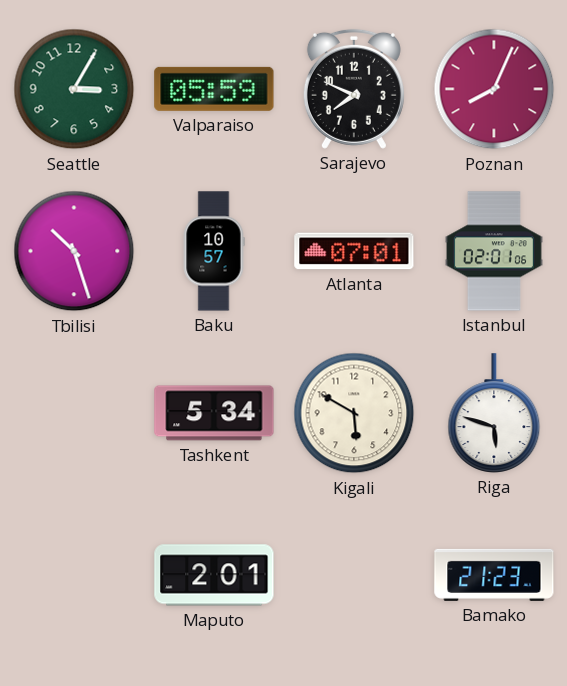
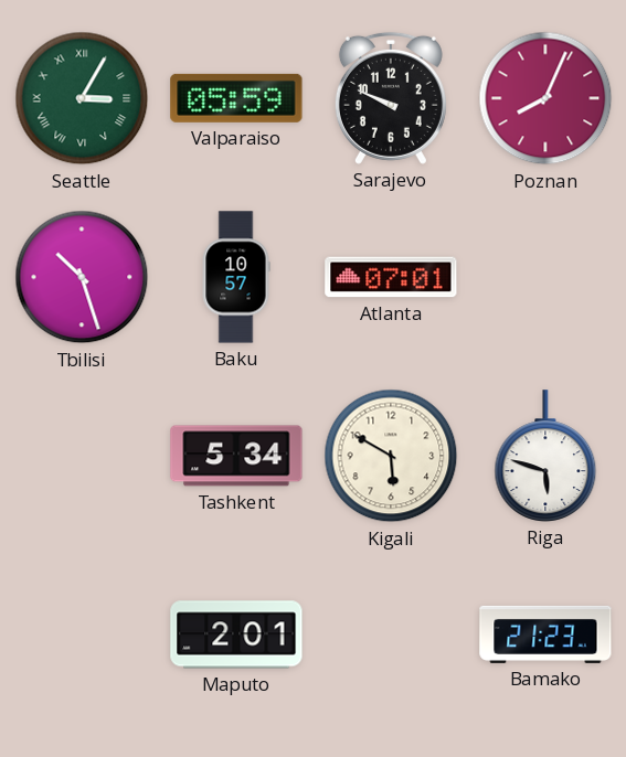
Seattle numerals: Arabic -> Roman
Sarajevo: 7:49 -> 9:49
Istanbul: 02:01 -> none
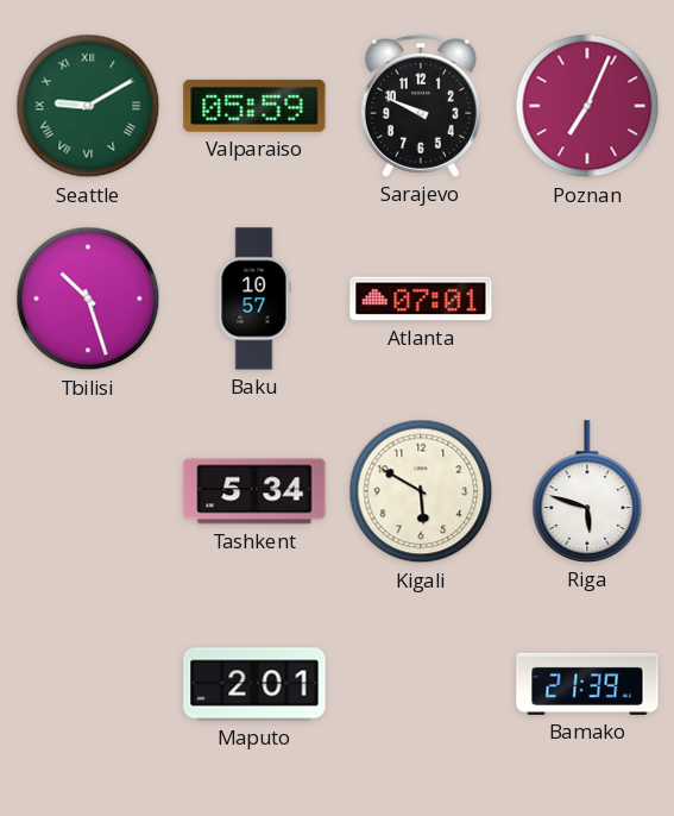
Seattle: 3:05 -> 9:10
Poznan: 8:04 -> 7:04
Bamako: 21:23 -> 21:39
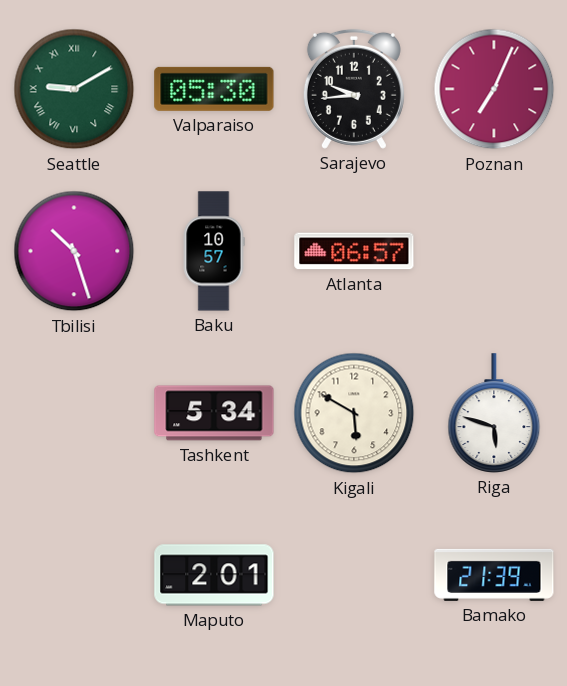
Valparaiso: 05:59 -> 05:30
Sarajevo: 9:49 -> 9:44
Atlanta: 07:01 -> 06:57
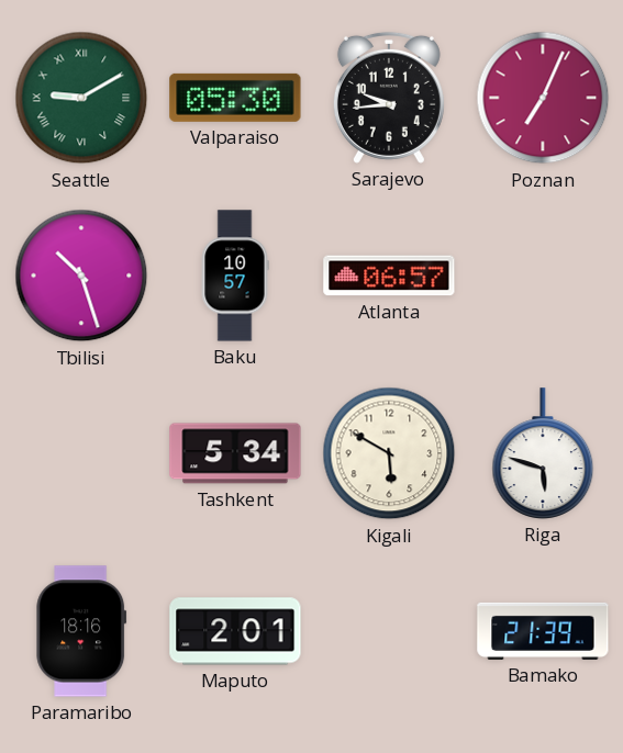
Paramaribo: none -> 18:16
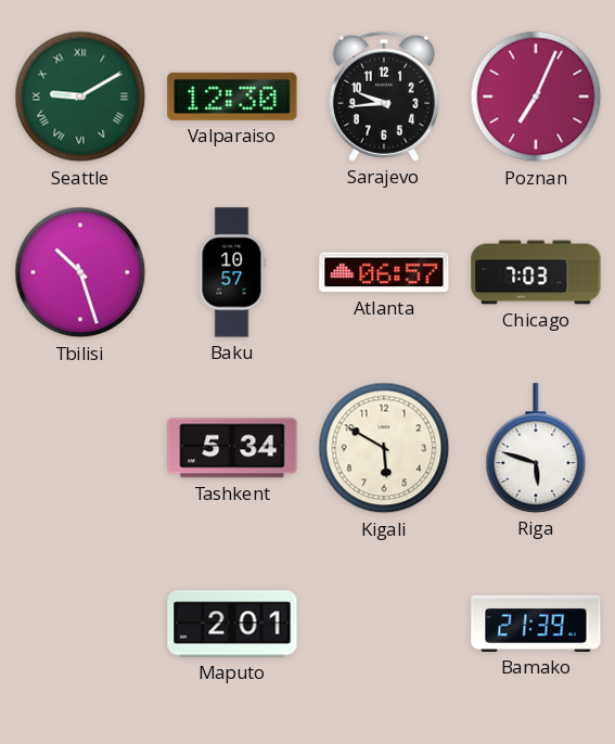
Valparaiso: 05:30 -> 12:30
Chicago: none -> 7:03
Paramaribo: 18:16 -> none
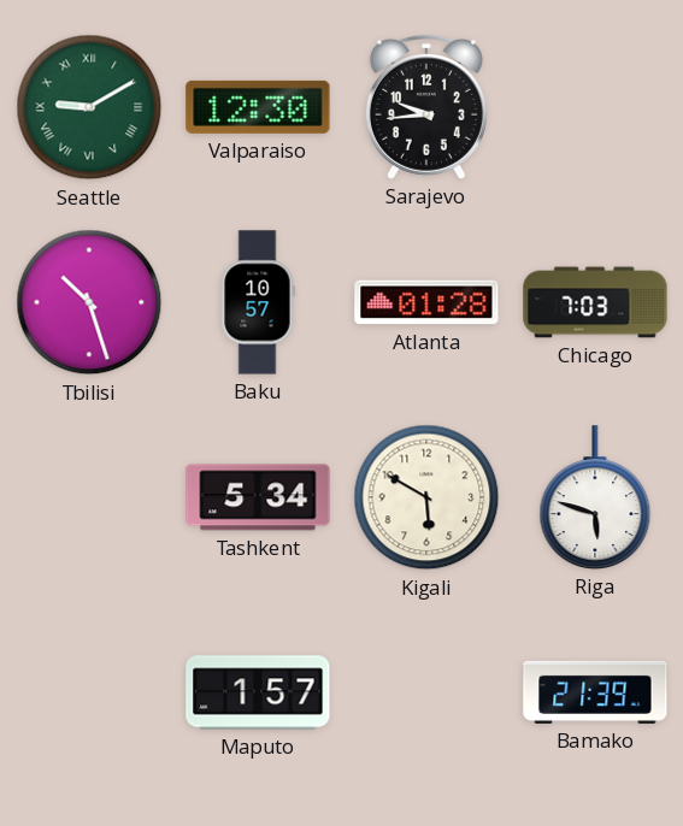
Poznan: 7:04 -> none
Atlanta: 06:57 -> 01:28
Maputo: 2:01 -> 1:57
